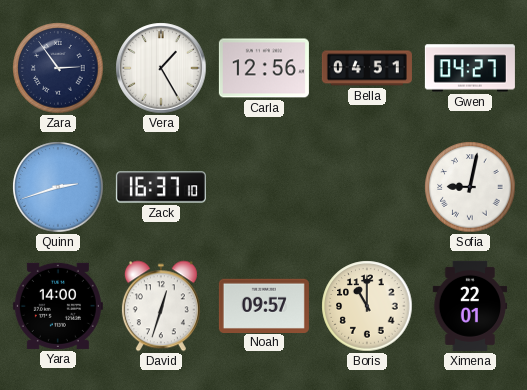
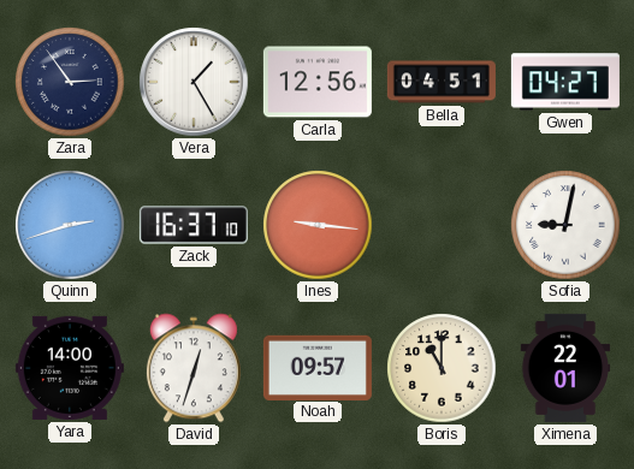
Ines: none -> 9:16
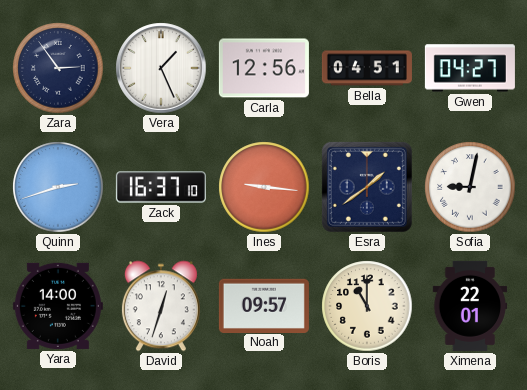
Vera: 1:25 -> 1:26
Esra: none -> 1:39
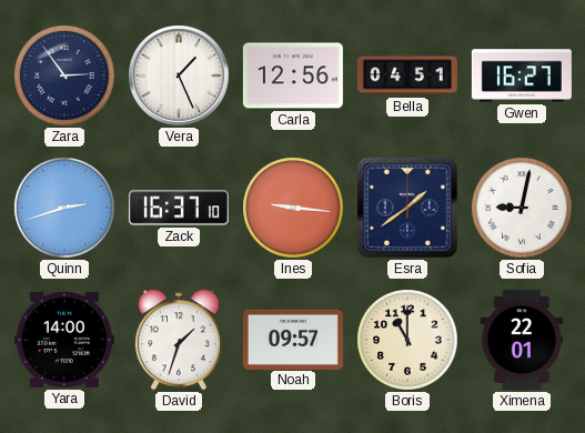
Gwen: 04:27 -> 16:27
David: 12:33 -> 1:33
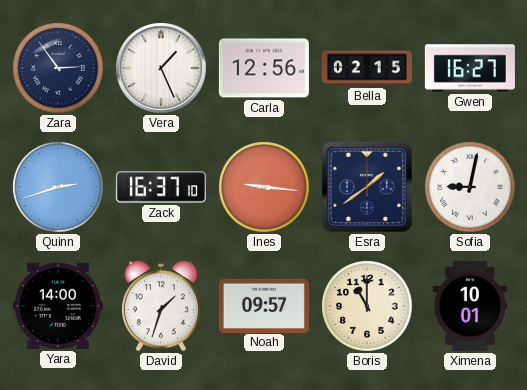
Bella: 04:51 -> 02:15
Ximena: 22:01 -> 10:01
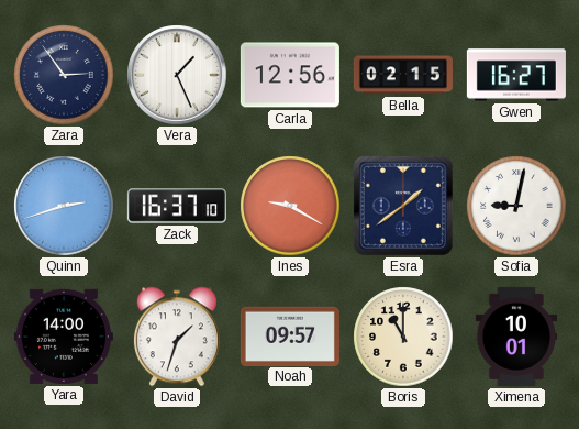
Ines: 9:16 -> 9:20
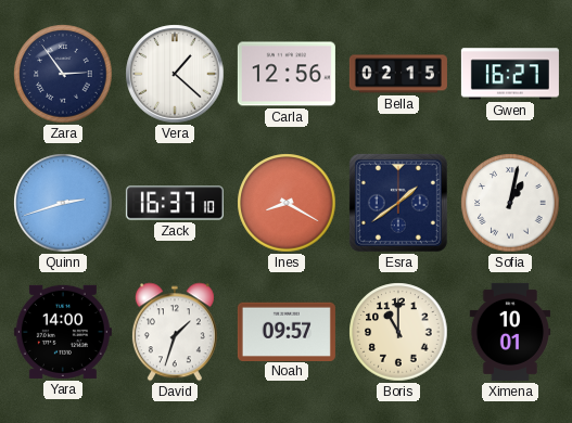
Vera: 1:26 -> 1:22
Ines: 9:20 -> 8:20
Sofia: 9:02 -> 1:02
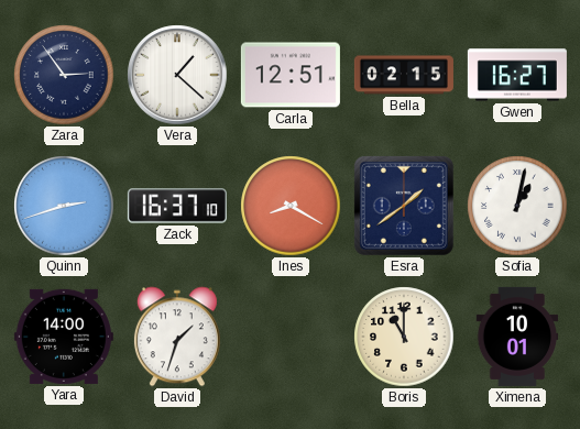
Carla: 12:56 -> 12:51
Noah: 09:57 -> none
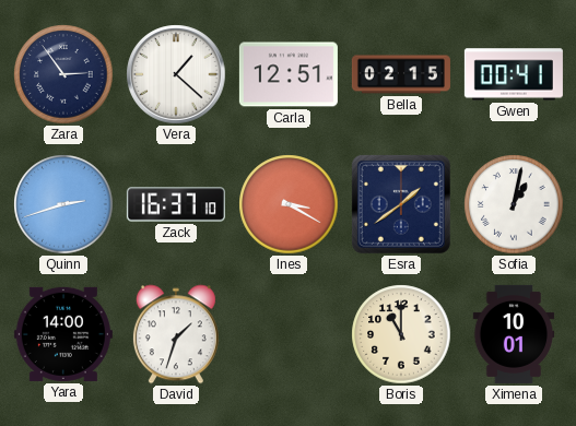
Gwen: 16:27 -> 00:41
Ines: 8:20 -> 3:20
